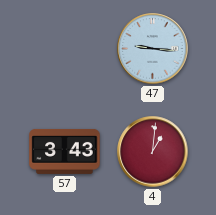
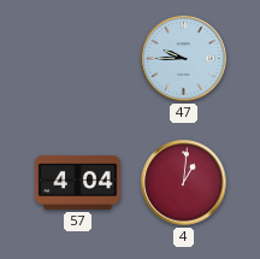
47: 9:16 -> 9:45
57: 3:43 -> 4:04
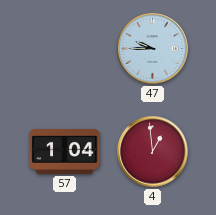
57: 4:04 -> 1:04
4: 1:01 -> 12:59
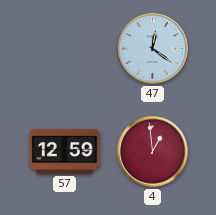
47: 9:45 -> 12:21
57: 1:04 -> 12:59
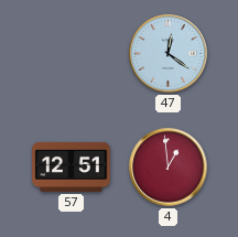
57: 12:59 -> 12:51
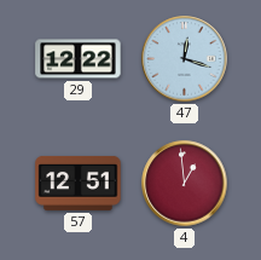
29: none -> 12:22
47: 12:21 -> 12:18
